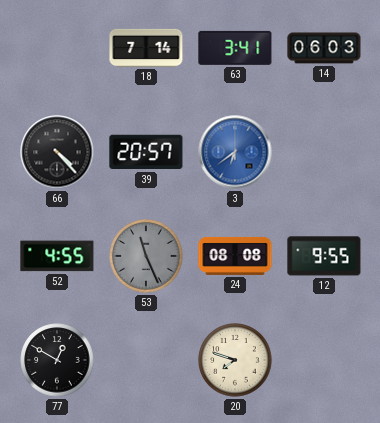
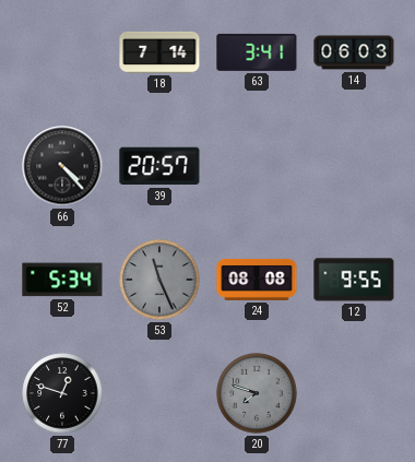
3: 6:39 -> none
52: 4:55 -> 5:34
77: 12:50 -> 12:48
20 dial: cream -> grey
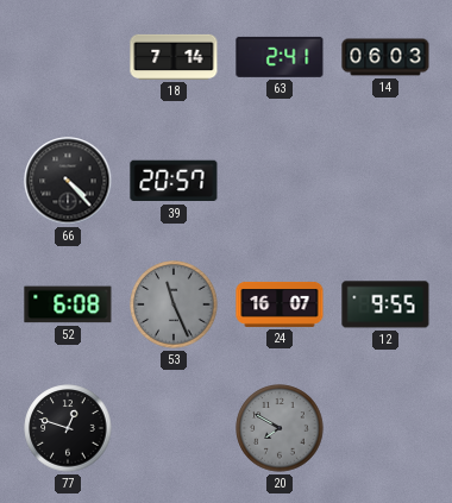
63: 3:41 -> 2:41
52: 5:34 -> 6:08
24: 08:08 -> 16:07
20: 7:48 -> 7:50
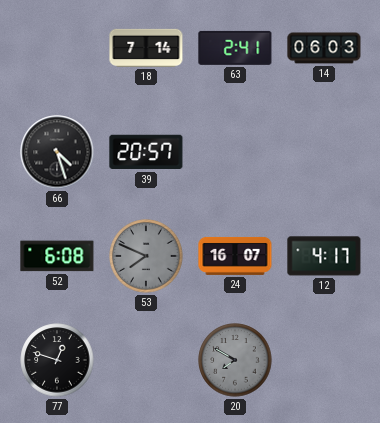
66: 4:23 -> 4:27
53: 11:26 -> 7:49
12: 9:55 -> 4:17
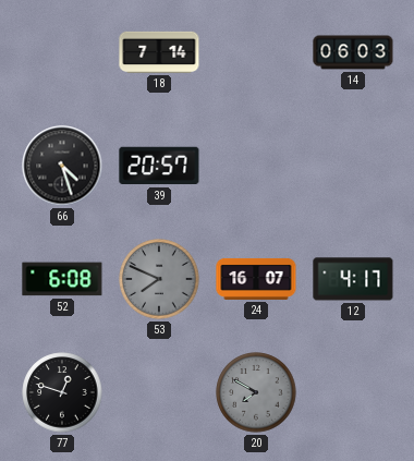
63: 2:41 -> none
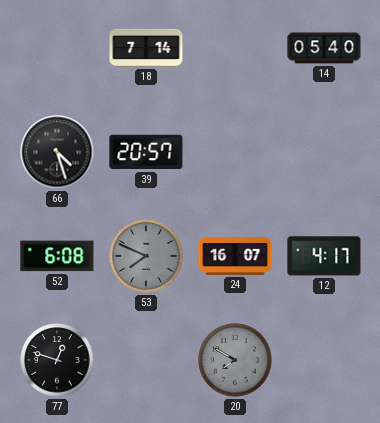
14: 06:03 -> 05:40
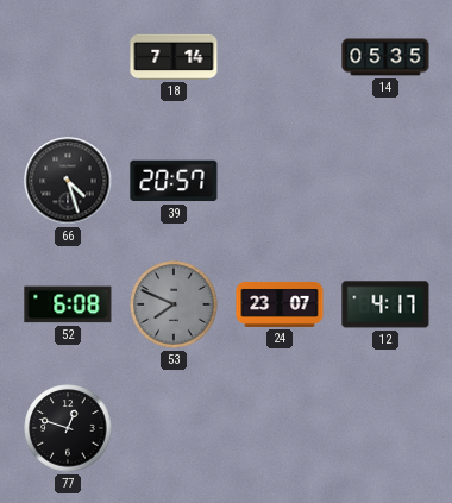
14: 05:40 -> 05:35
24: 16:07 -> 23:07
20: 7:50 -> none
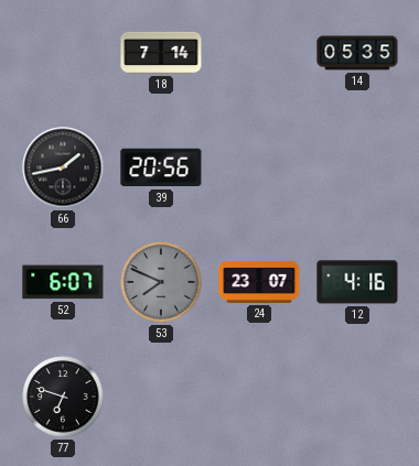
66: 4:27 -> 1:43
39: 20:57 -> 20:56
52: 6:08 -> 6:07
12: 4:17 -> 4:16
77: 12:48 -> 6:48
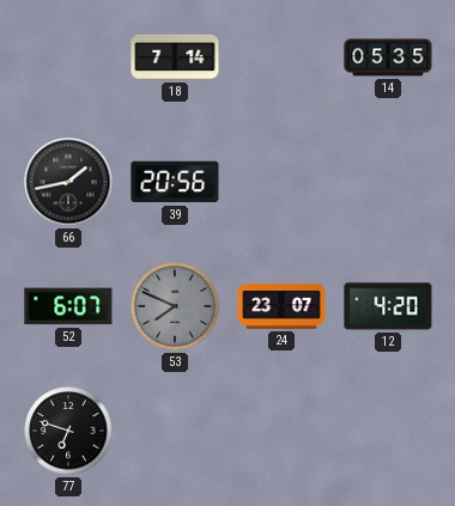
12: 4:16 -> 4:20
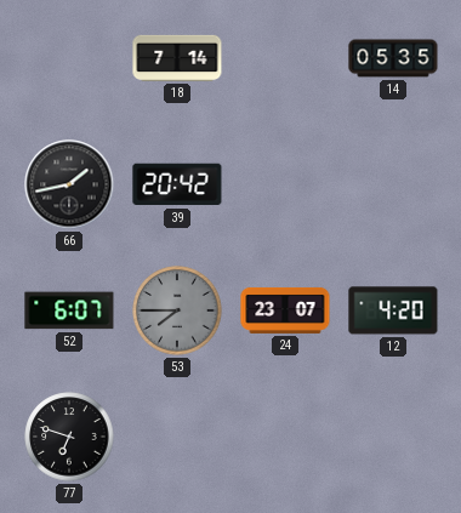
39: 20:56 -> 20:42
53: 7:49 -> 7:45
